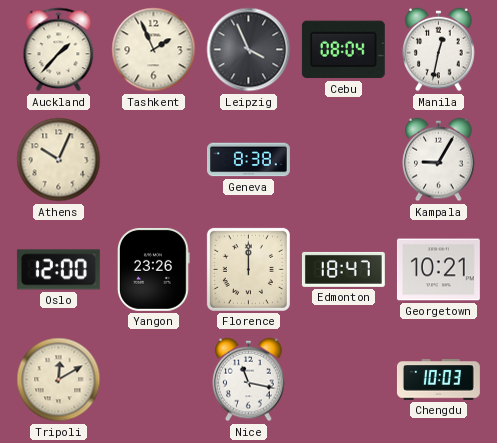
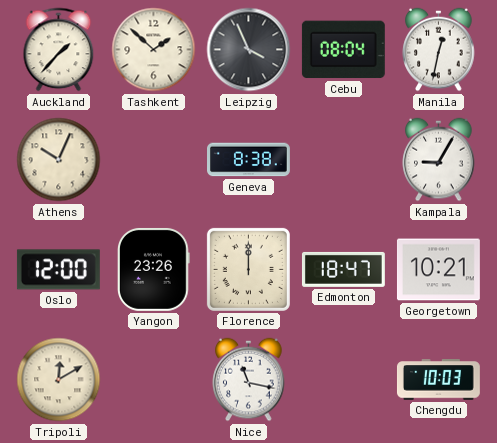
Tashkent: 1:56 -> 1:52
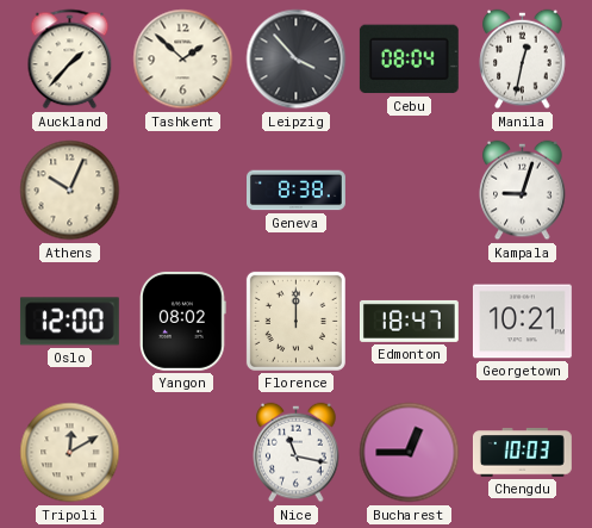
Leipzig: 3:56 -> 3:53
Kampala: 9:05 -> 9:03
Yangon: 23:26 -> 08:02
Bucharest: none -> 12:45
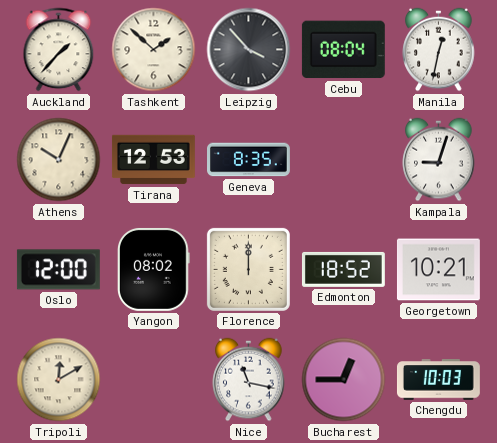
Tirana: none -> 12:53
Geneva: 8:38 -> 8:35
Edmonton: 18:47 -> 18:52
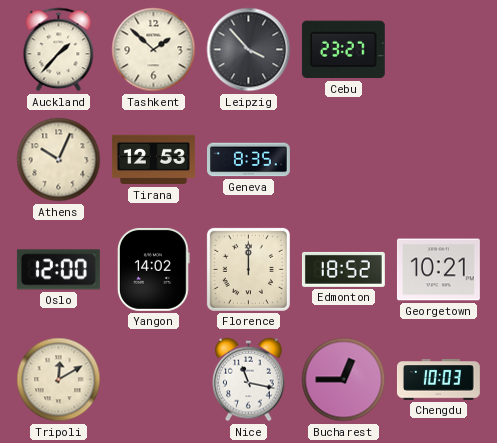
Cebu: 08:04 -> 23:27
Manila: 12:32 -> none
Kampala: 9:03 -> none
Yangon: 08:02 -> 14:02
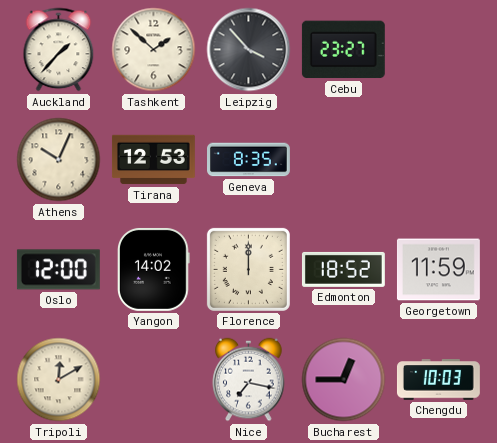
Georgetown: 10:21 -> 11:59
Nice: 11:17 -> 7:17
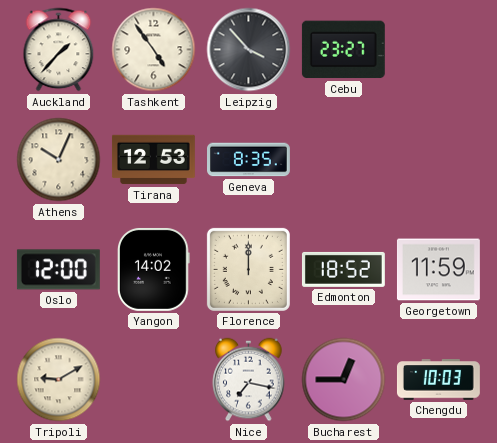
Tashkent: 1:52 -> 4:54
Tripoli: 12:10 -> 9:10
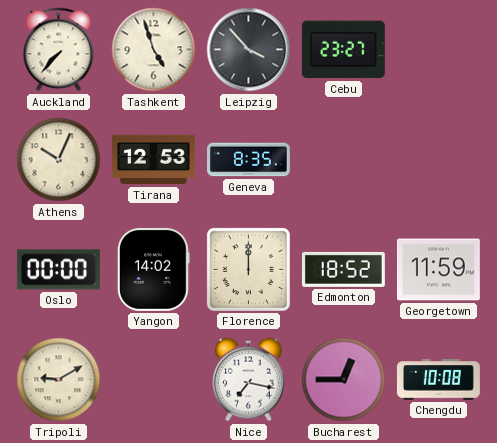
Auckland: 1:37 -> 7:37
Tashkent: 4:54 -> 4:57
Oslo: 12:00 -> 00:00
Chengdu: 10:03 -> 10:08
